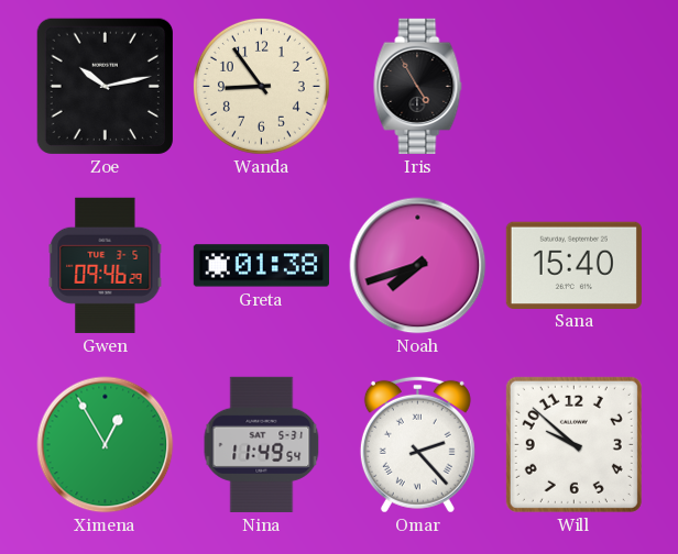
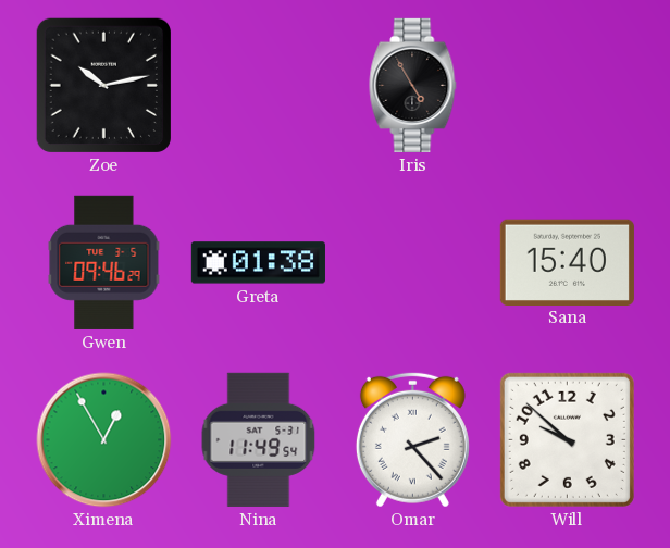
Wanda: 8:54 -> none
Noah: 7:42 -> none
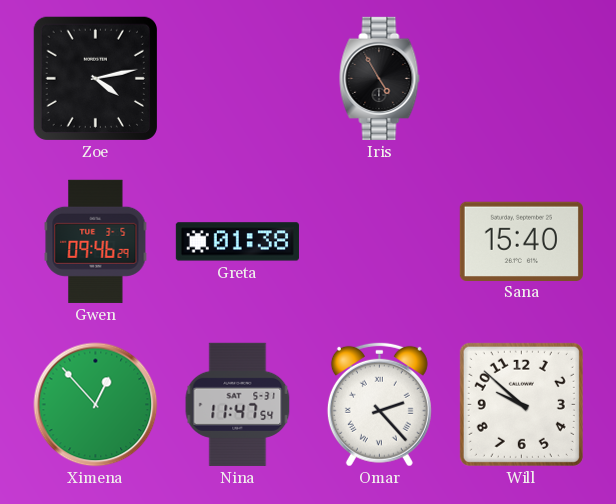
Zoe: 10:13 -> 4:13
Ximena: 12:55 -> 12:53
Nina: 11:49 -> 11:47
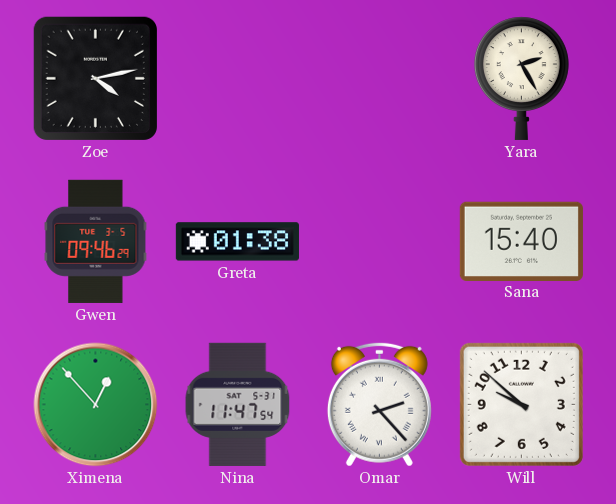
Iris: 4:55 -> none
Yara: none -> 2:25
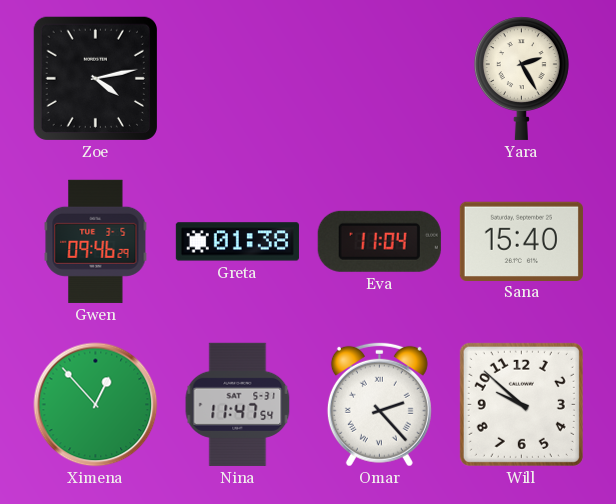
Eva: none -> 11:04
